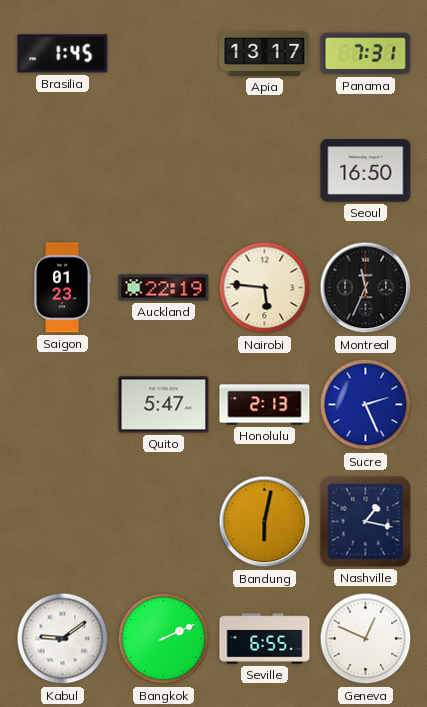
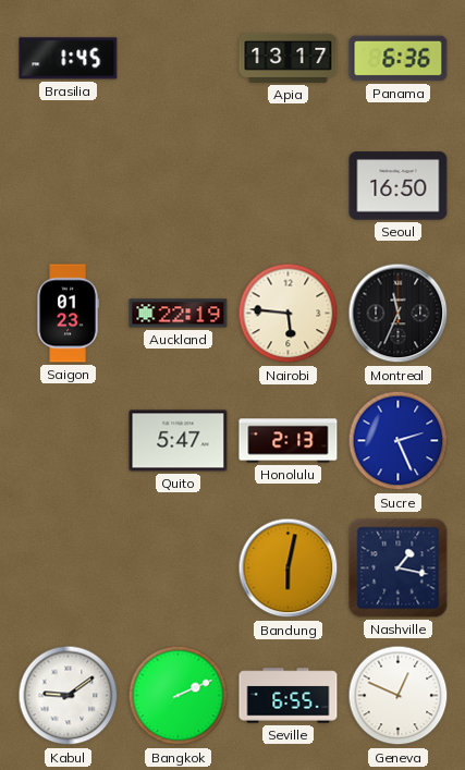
Panama: 7:31 -> 6:36
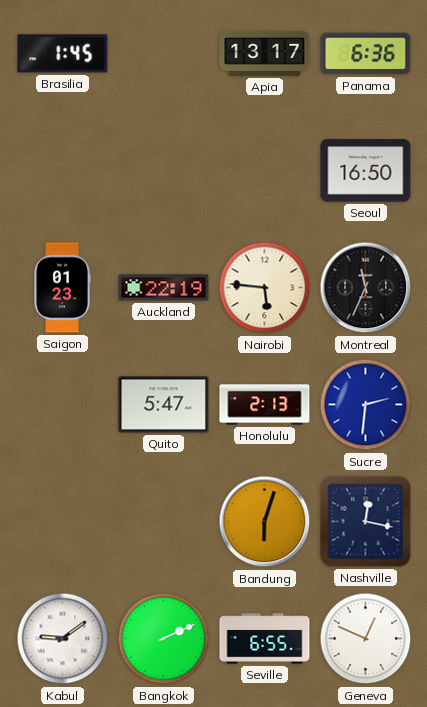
Sucre: 2:26 -> 2:31
Bandung: 6:02 -> 6:03
Nashville: 1:17 -> 12:17
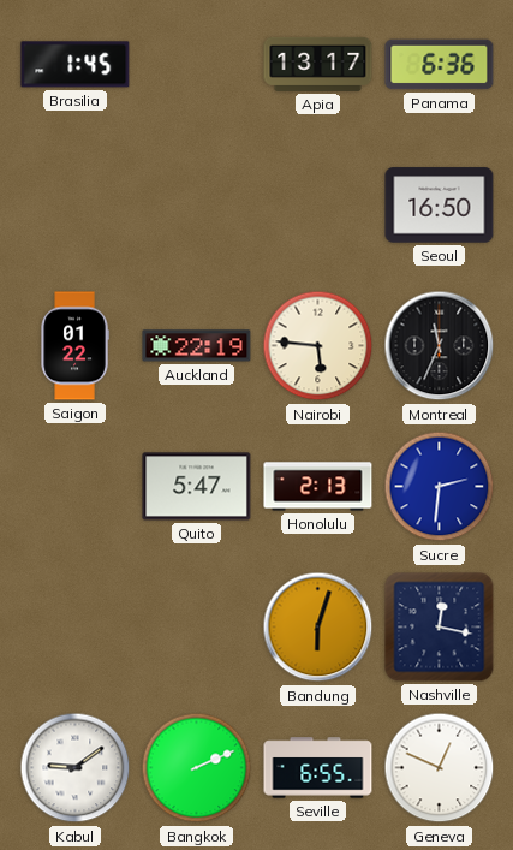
Saigon: 01:23 -> 01:22
